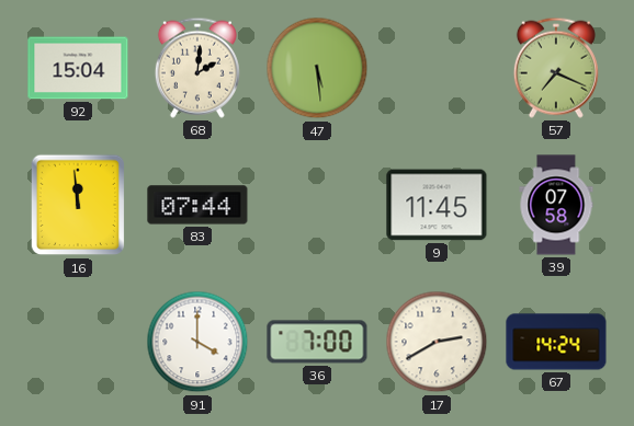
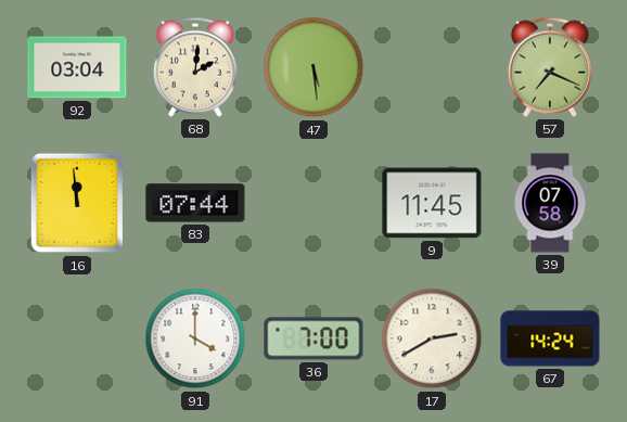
92: 15:04 -> 03:04
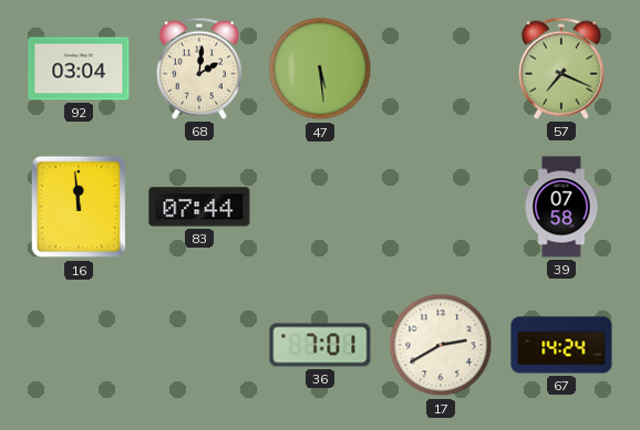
9: 11:45 -> none
91: 4:00 -> none
36: 7:00 -> 7:01
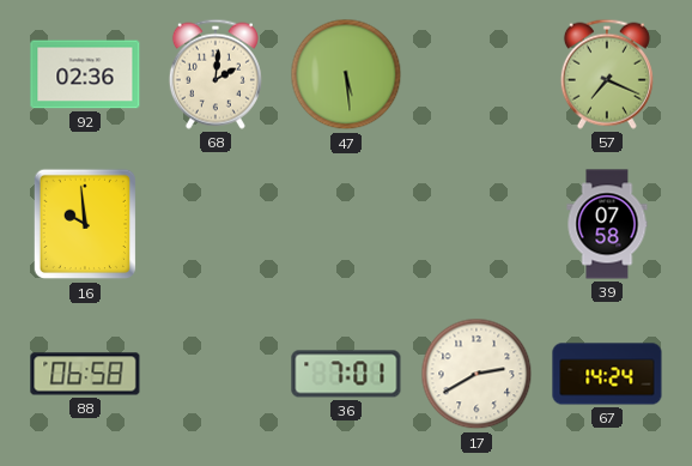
92: 03:04 -> 02:36
16: 11:59 -> 9:59
83: 07:44 -> none
88: none -> 06:58
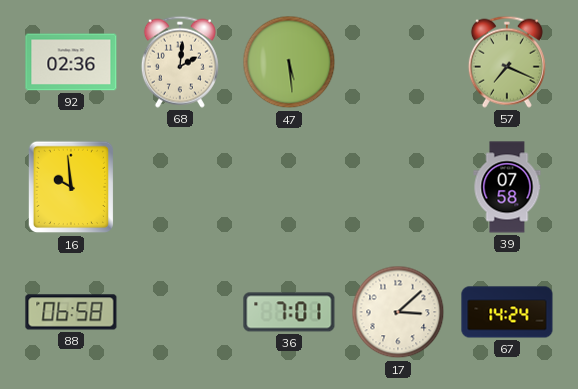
17: 2:40 -> 3:08
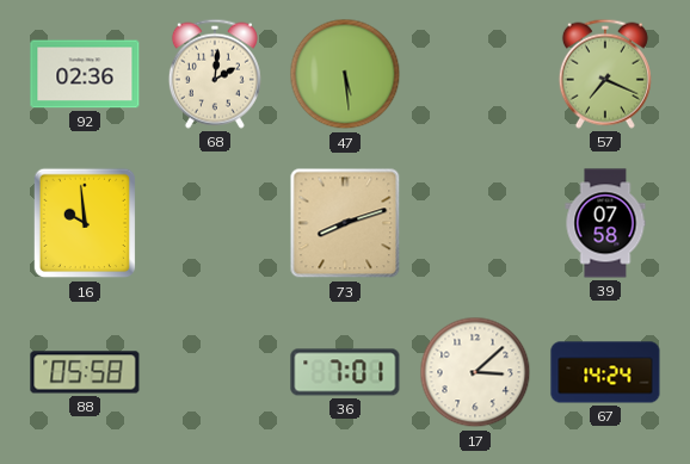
73: none -> 8:12
88: 06:58 -> 05:58
